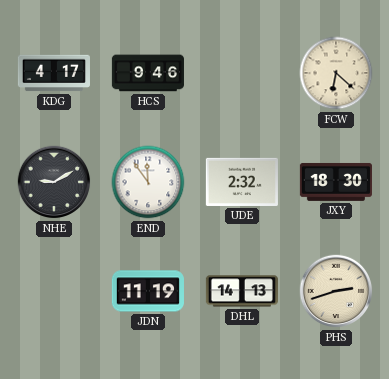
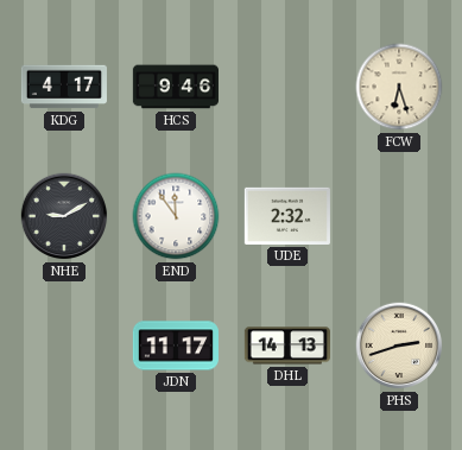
FCW: 6:22 -> 6:27
JXY: 18:30 -> none
JDN: 11:19 -> 11:17
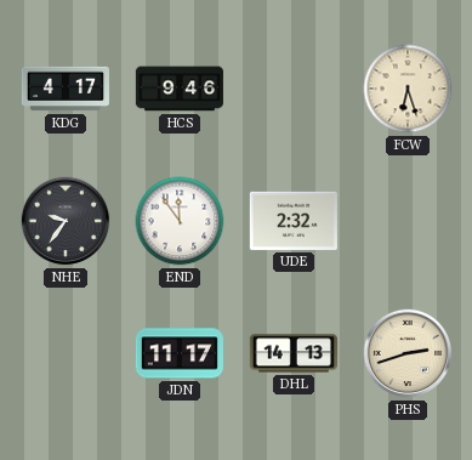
NHE: 9:10 -> 9:36
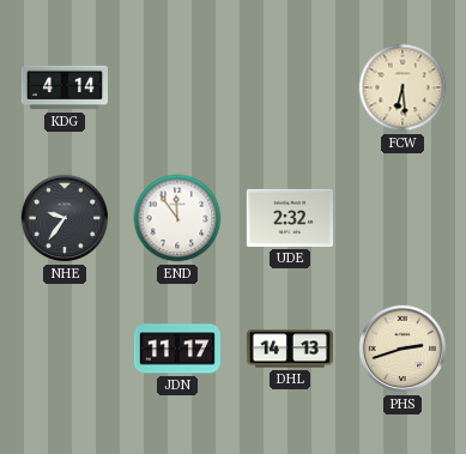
KDG: 4:17 -> 4:14
HCS: 9:46 -> none
FCW: 6:27 -> 6:29
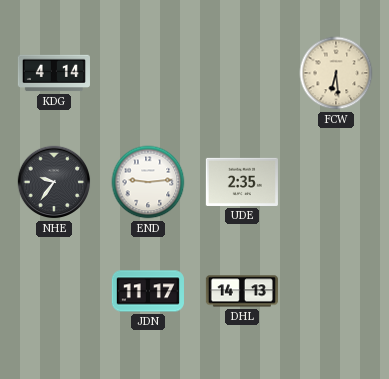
END: 11:54 -> 9:14
UDE: 2:32 -> 2:35
PHS: 2:42 -> none
